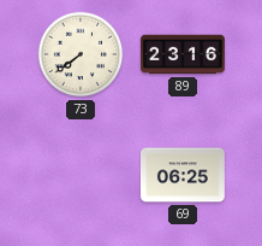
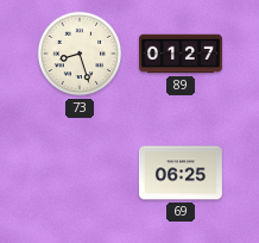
73: 7:39 -> 8:27
89: 23:16 -> 01:27
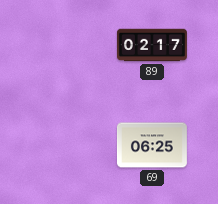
73: 8:27 -> none
89: 01:27 -> 02:17
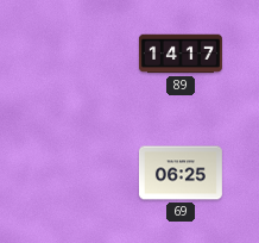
89: 02:17 -> 14:17
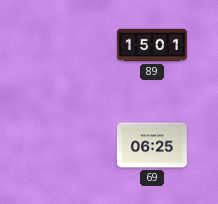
89: 14:17 -> 15:01
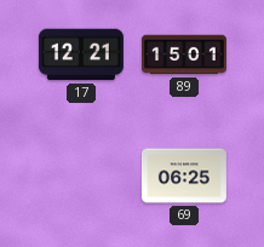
17: none -> 12:21
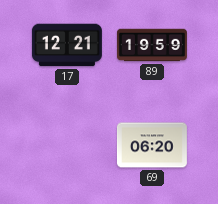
89: 15:01 -> 19:59
69: 06:25 -> 06:20
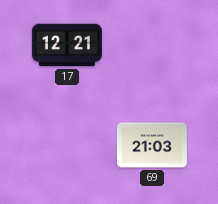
89: 19:59 -> none
69: 06:20 -> 21:03
